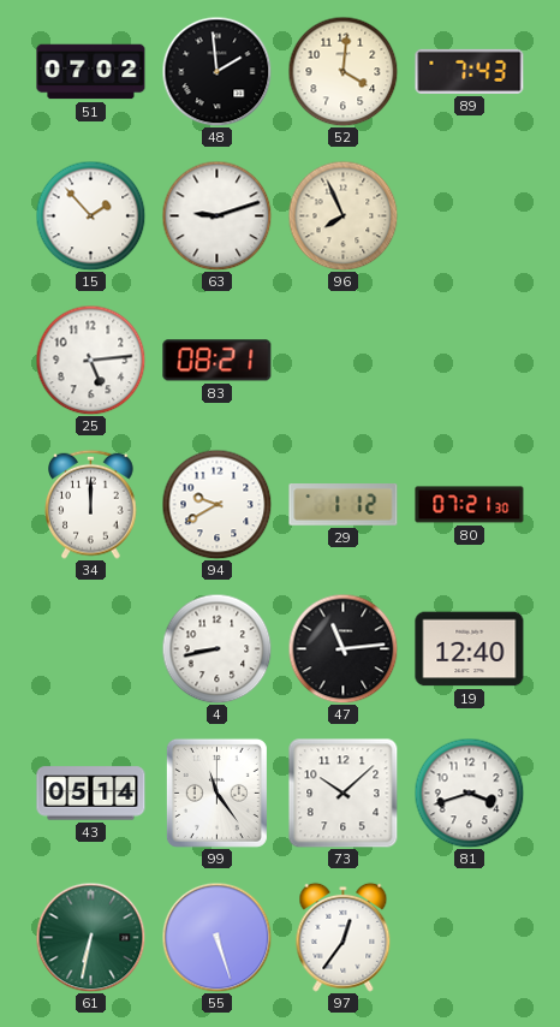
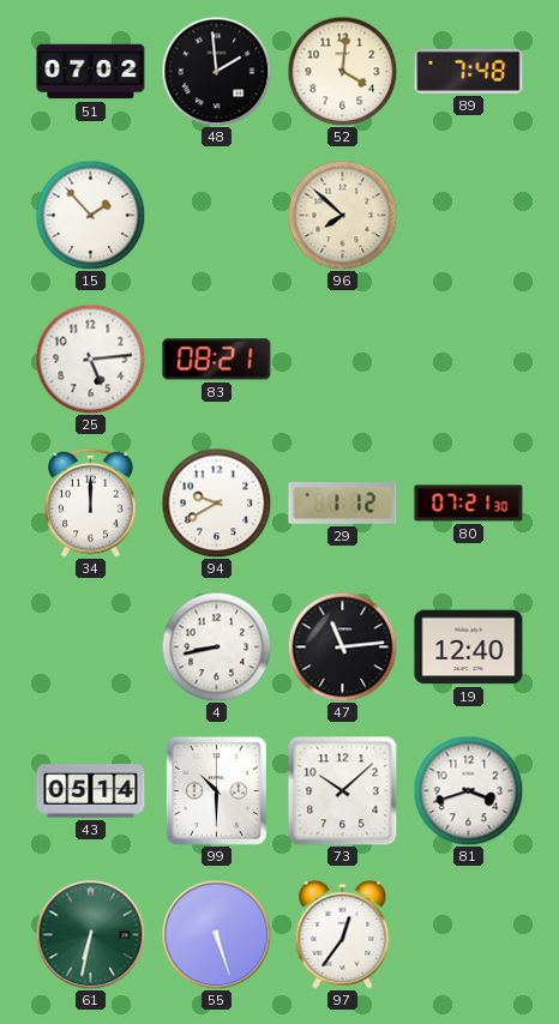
89: 7:43 -> 7:48
63: 9:12 -> none
96: 7:56 -> 7:52
99: 11:24 -> 10:30
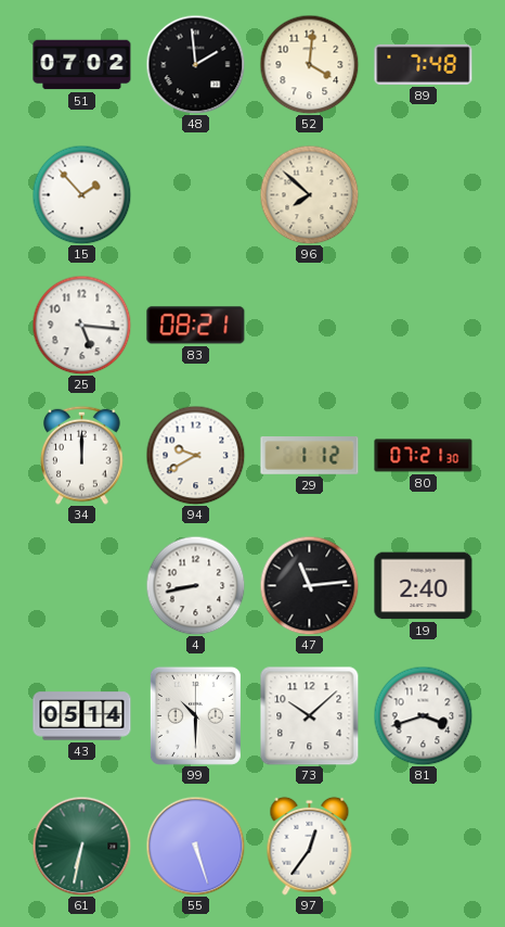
25: 5:14 -> 5:16
19: 12:40 -> 2:40
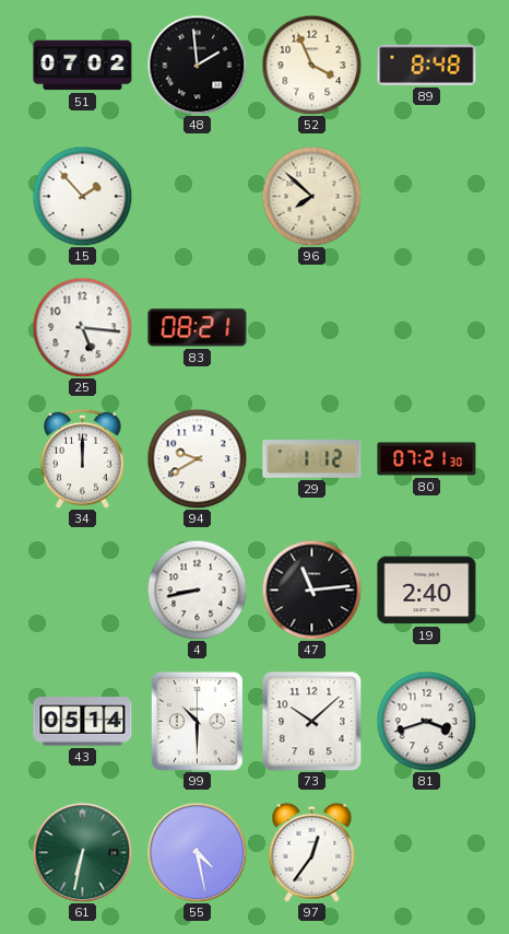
52: 4:01 -> 3:56
89: 7:48 -> 8:48
55: 5:27 -> 4:28
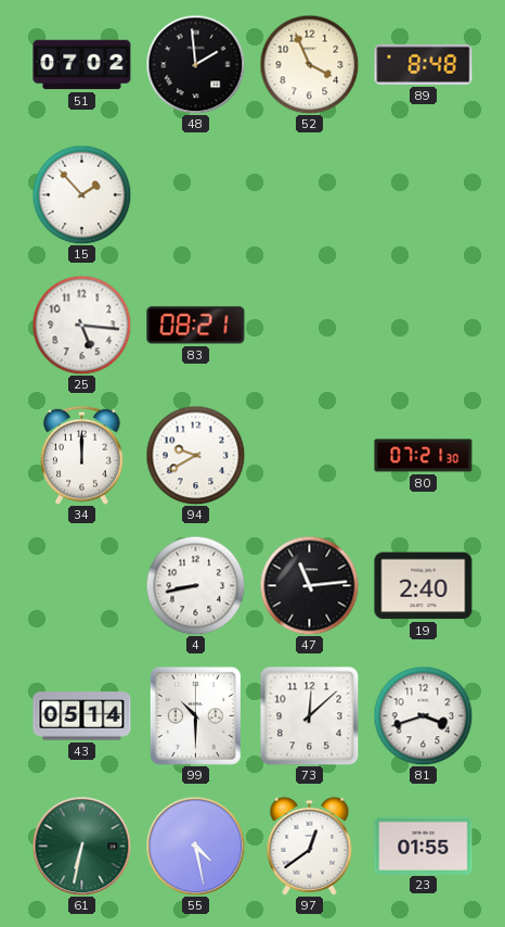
96: 7:52 -> none
29: 1:12 -> none
73: 10:08 -> 12:08
97: 12:36 -> 12:39
23: none -> 01:55
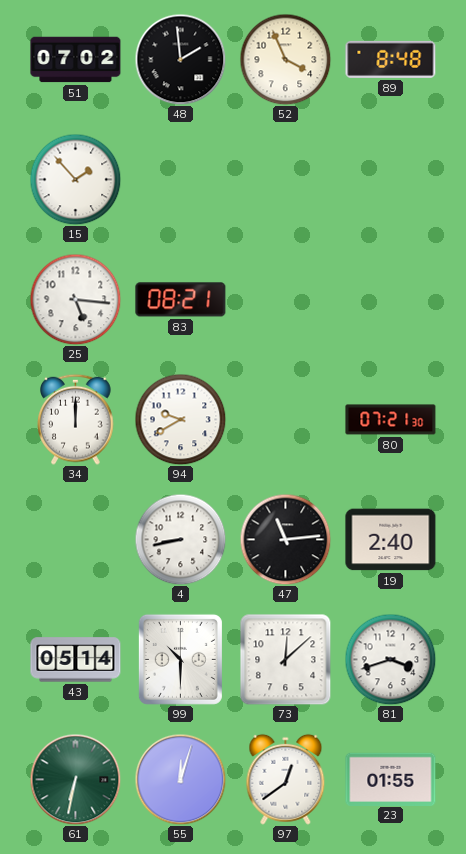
55: 4:28 -> 12:03
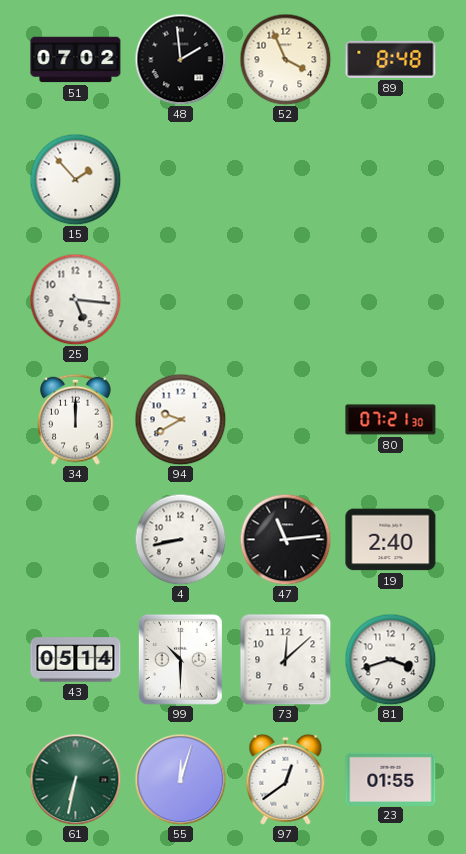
83: 08:21 -> none
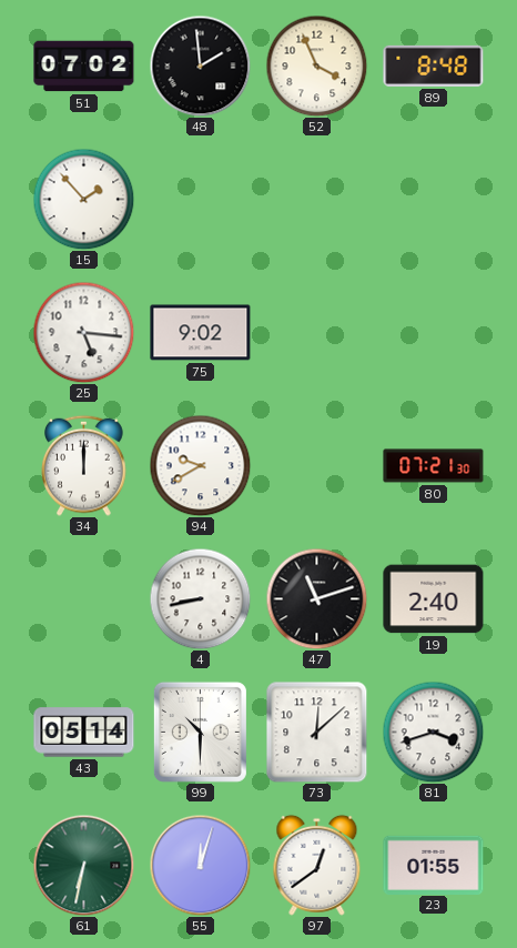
75: none -> 9:02
47: 11:14 -> 11:12
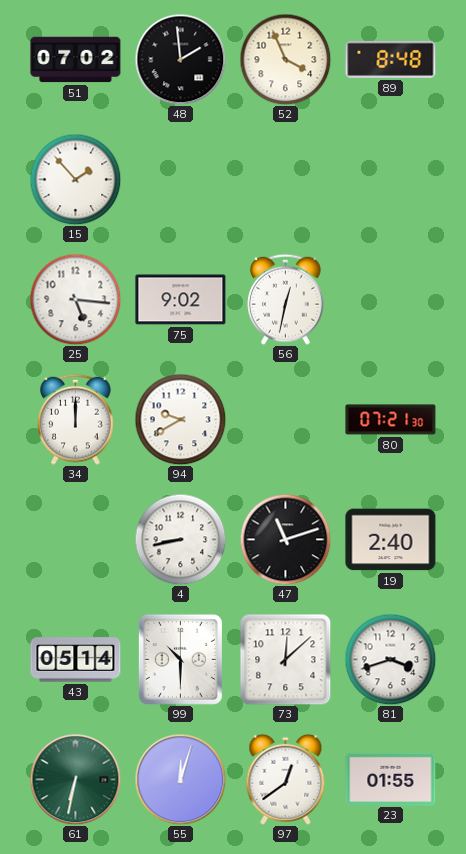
56: none -> 12:32
